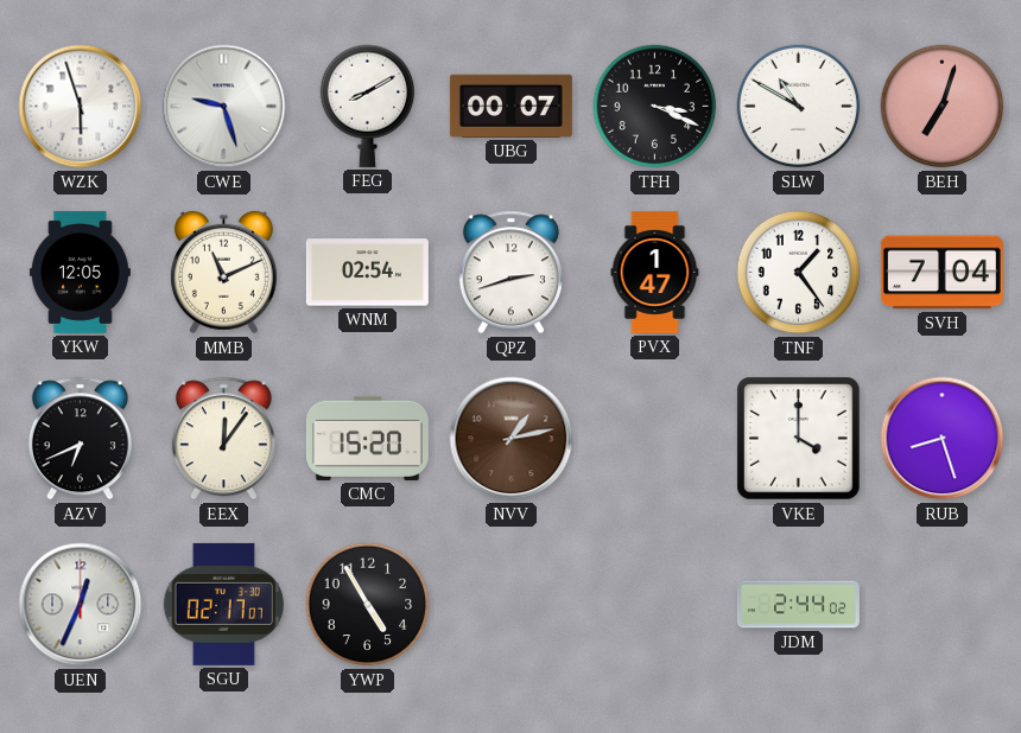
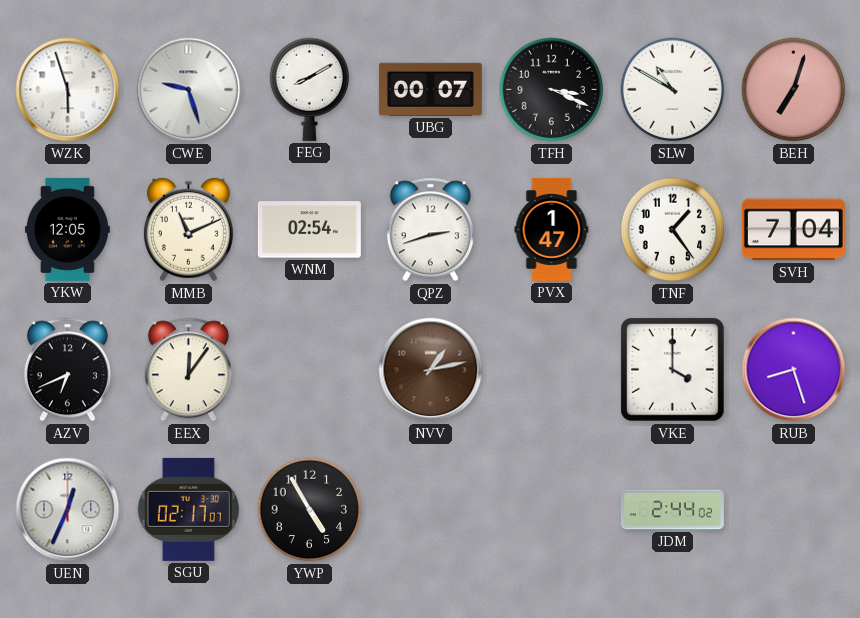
CMC: 15:20 -> none
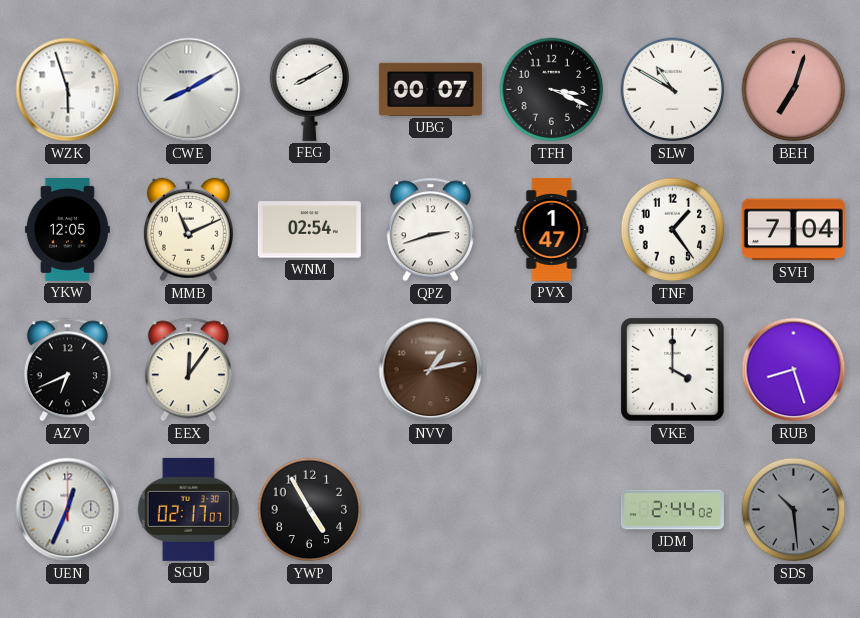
CWE: 9:27 -> 8:10
SDS: none -> 10:29
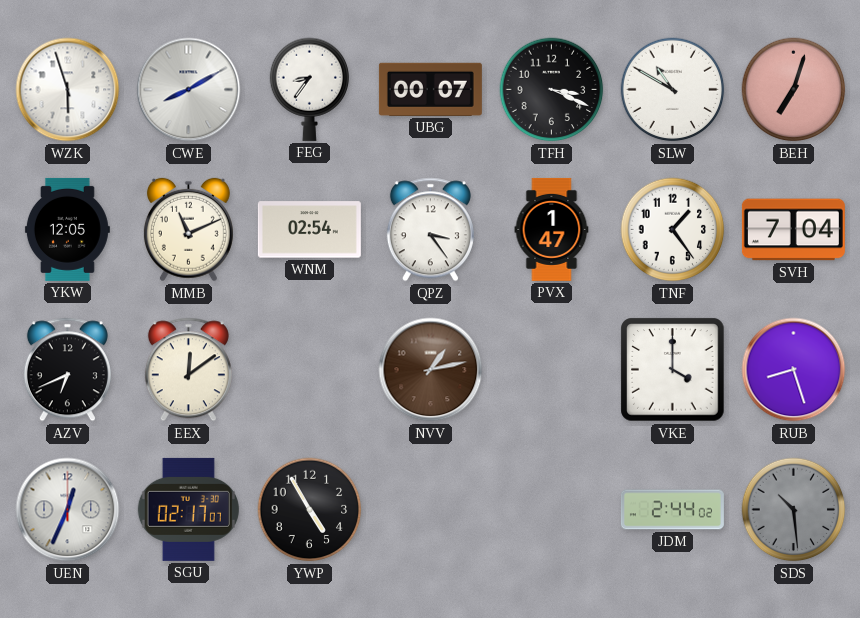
FEG: 8:10 -> 8:36
QPZ: 2:42 -> 3:24
EEX: 12:06 -> 12:09
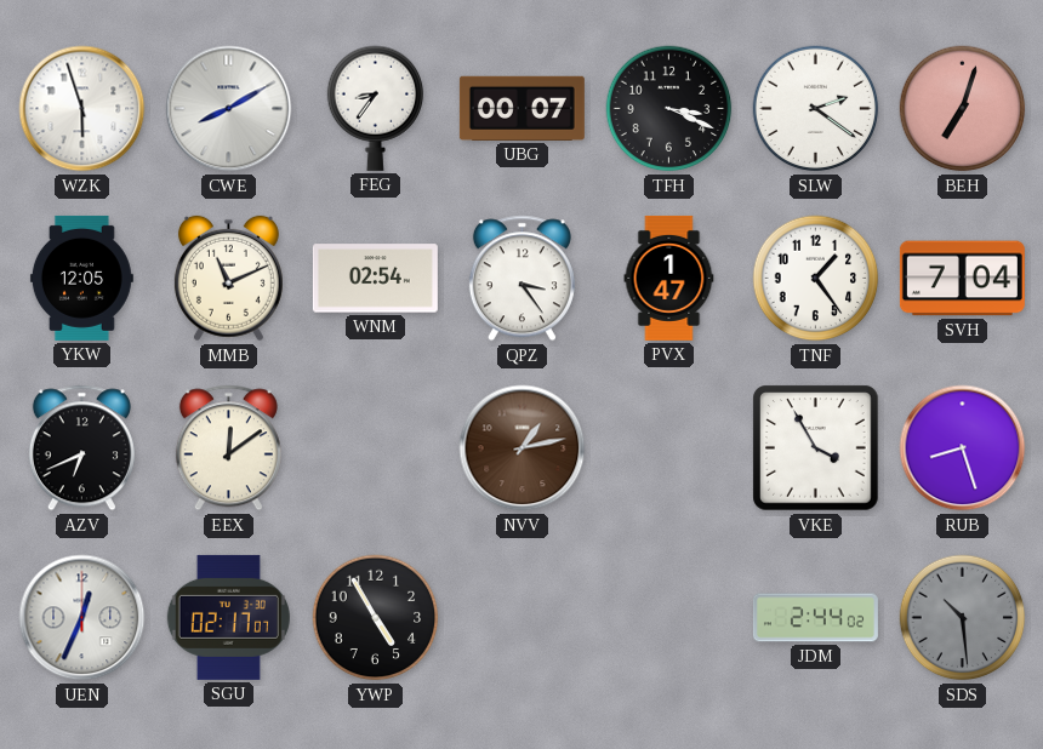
SLW: 10:50 -> 2:21
VKE: 4:00 -> 3:55
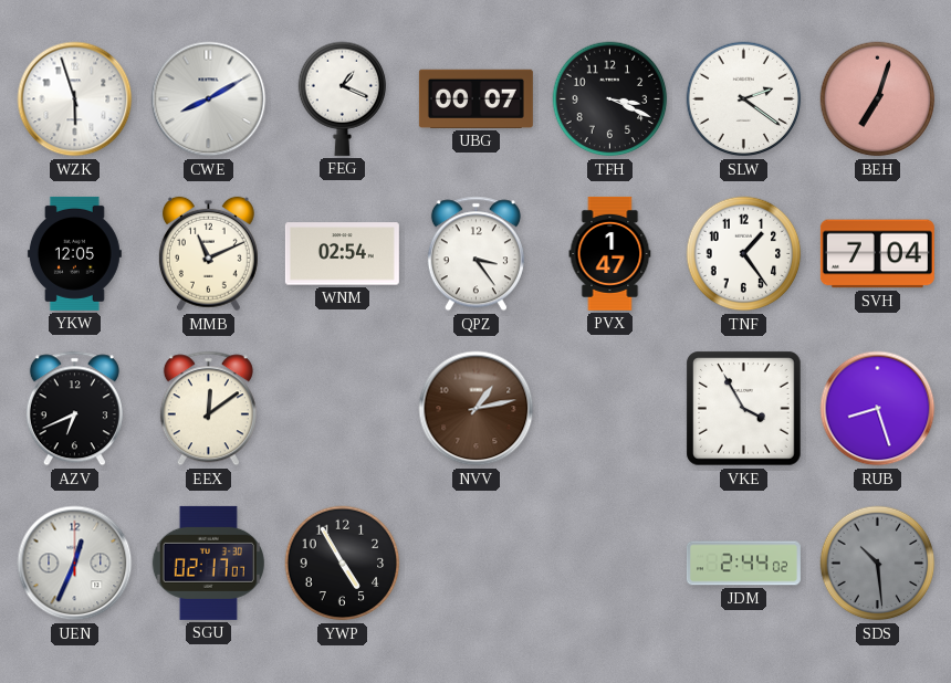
FEG: 8:36 -> 1:19
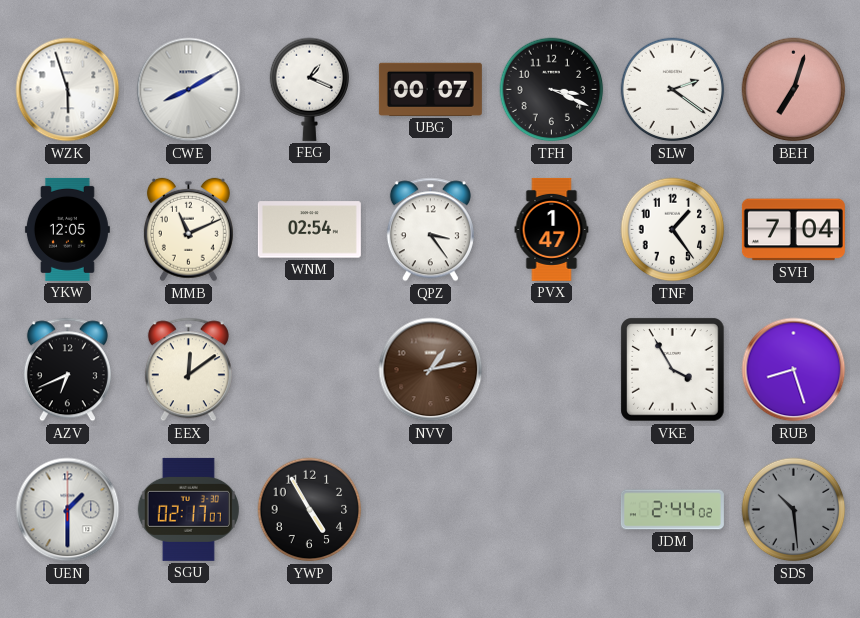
UEN: 12:34 -> 1:30
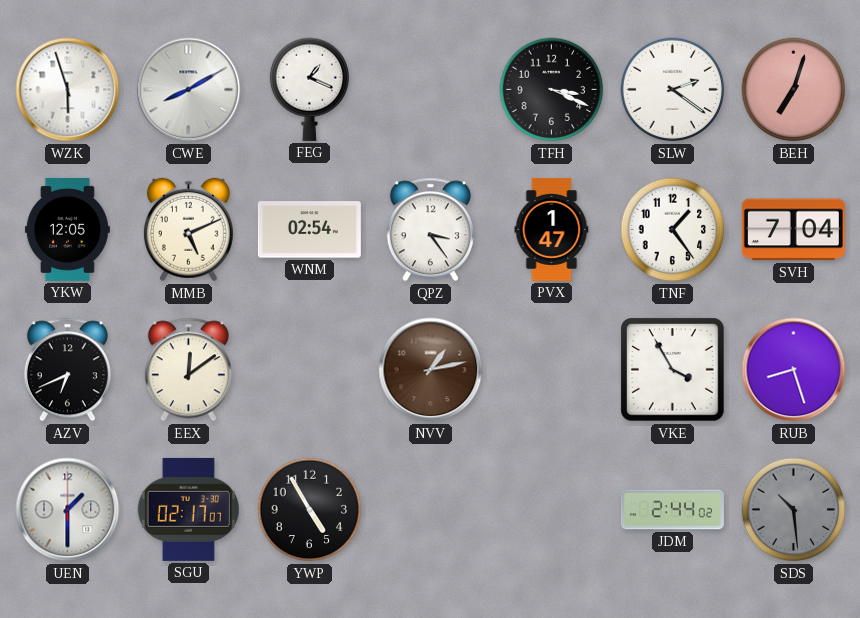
UBG: 00:07 -> none
MMB: 11:11 -> 5:11
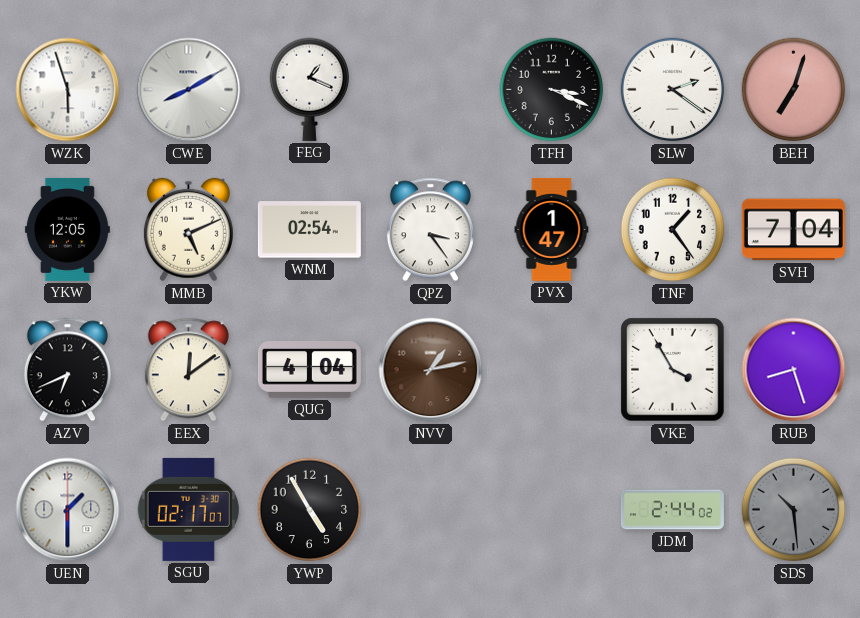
QUG: none -> 4:04
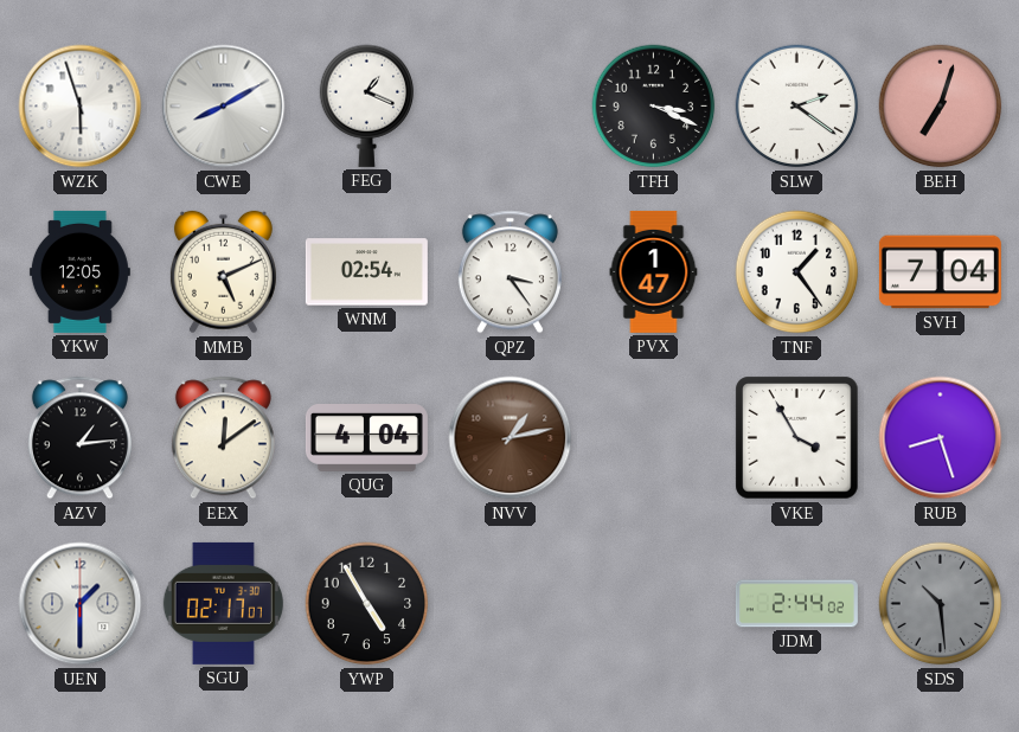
AZV: 6:41 -> 1:14
